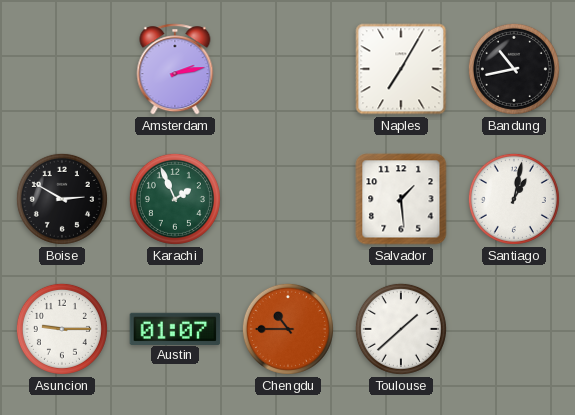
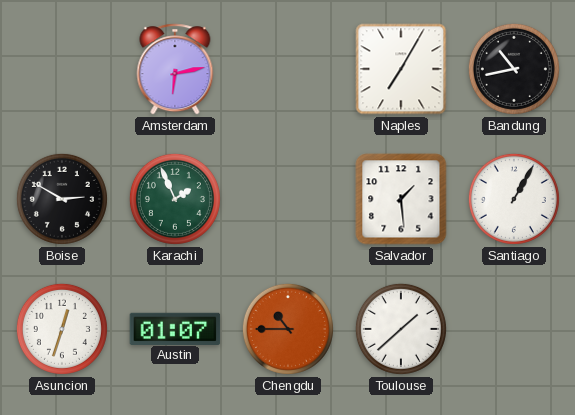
Amsterdam: 2:13 -> 6:13
Santiago: 1:02 -> 1:05
Asuncion: 9:15 -> 12:33
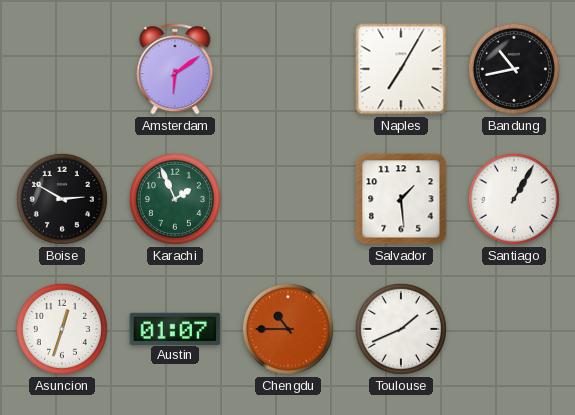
Amsterdam: 6:13 -> 6:09
Toulouse: 1:38 -> 1:41
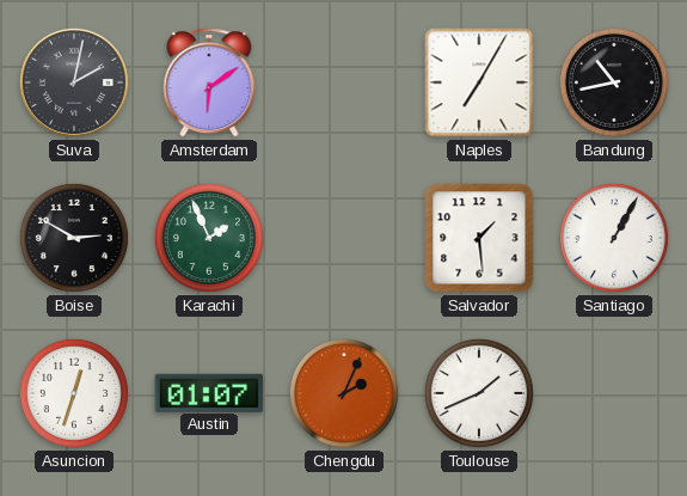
Suva: none -> 2:02
Chengdu: 10:45 -> 2:04
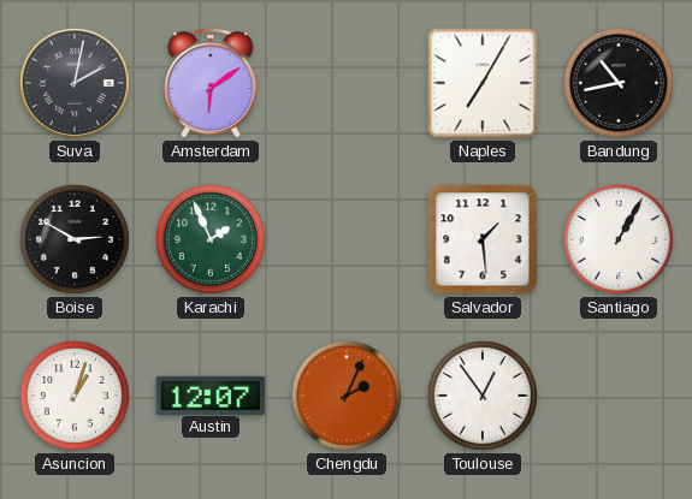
Asuncion: 12:33 -> 1:03
Austin: 01:07 -> 12:07
Toulouse: 1:41 -> 12:54
